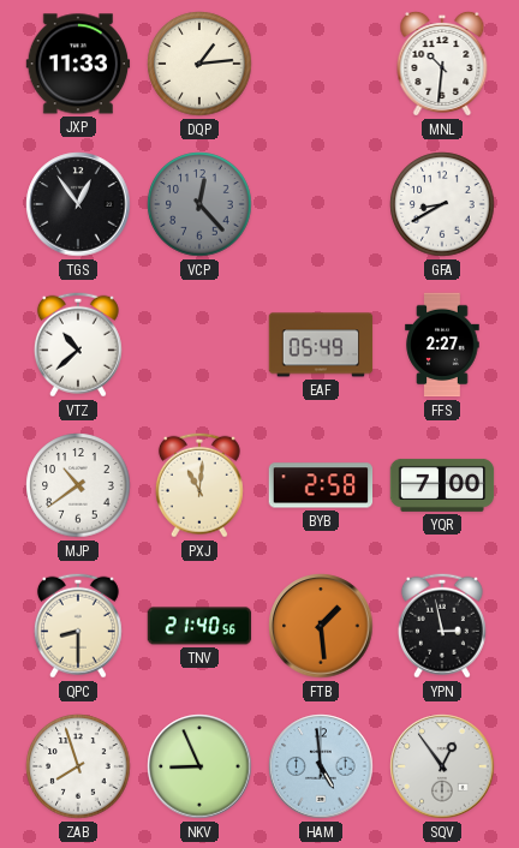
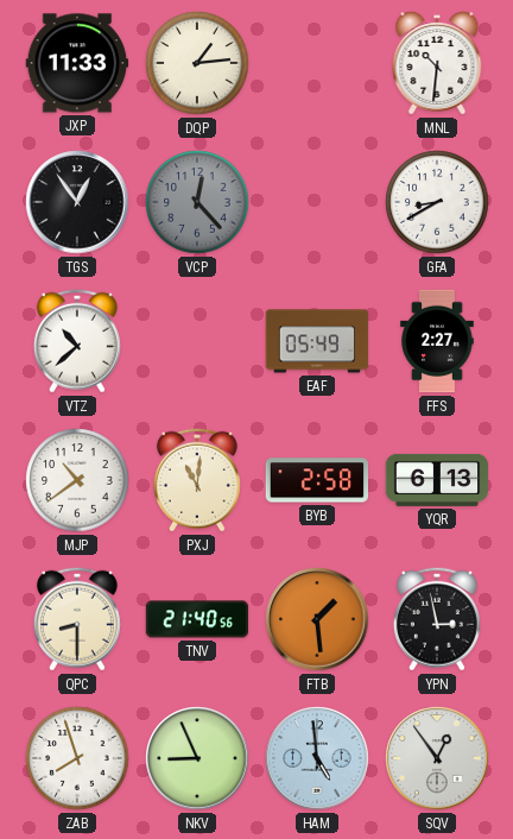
YQR: 7:00 -> 6:13
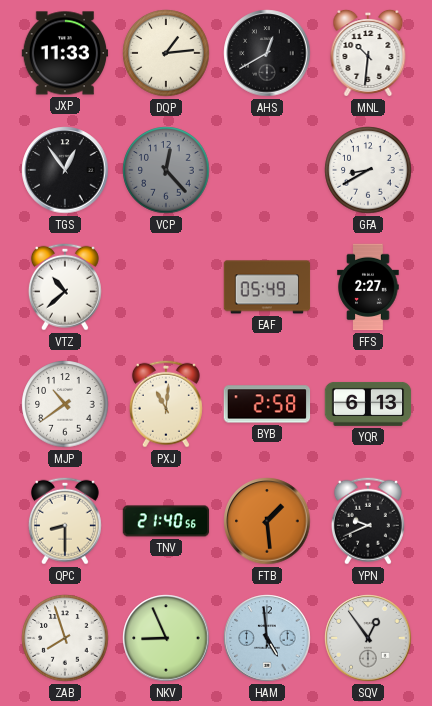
AHS: none -> 12:40
YPN: 2:58 -> 9:41
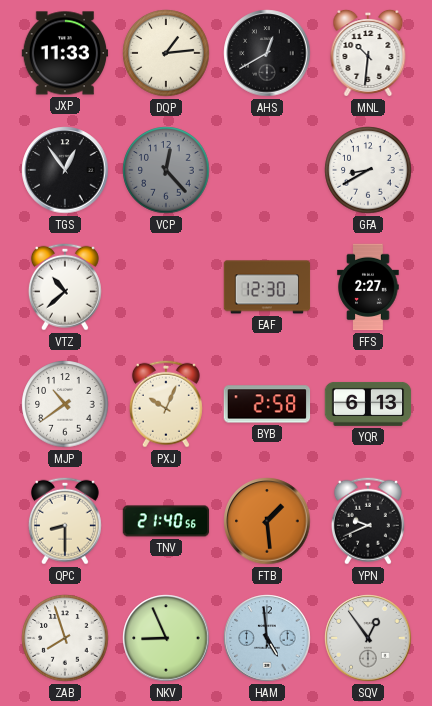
EAF: 05:49 -> 12:30
PXJ: 11:01 -> 10:04
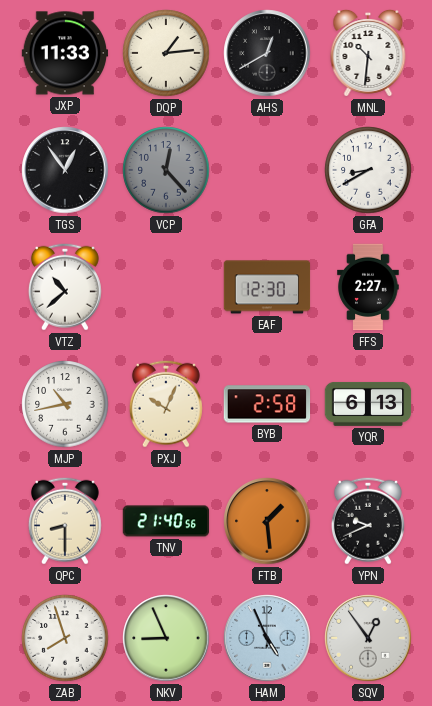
MJP: 10:39 -> 10:43
HAM: 4:59 -> 4:56
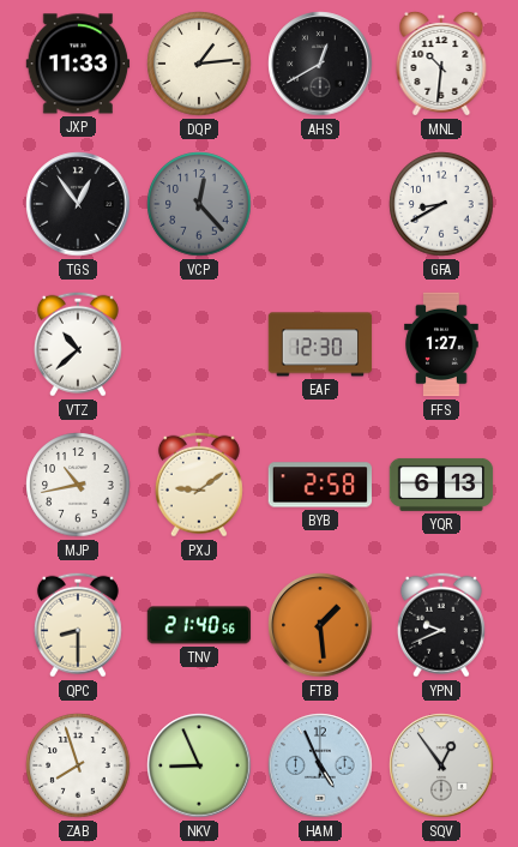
FFS: 2:27 -> 1:27
PXJ: 10:04 -> 9:09
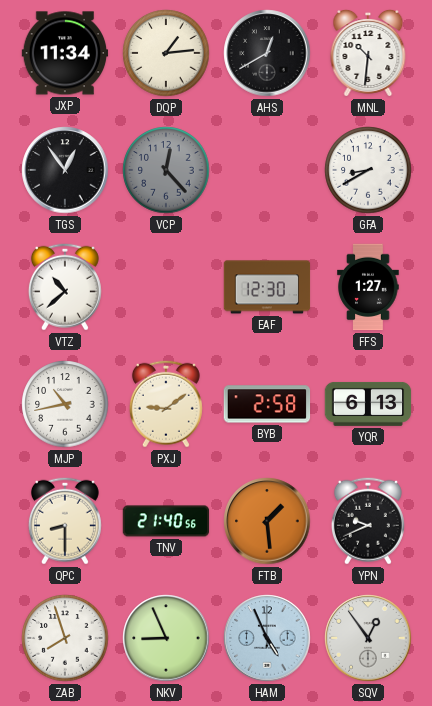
JXP: 11:33 -> 11:34
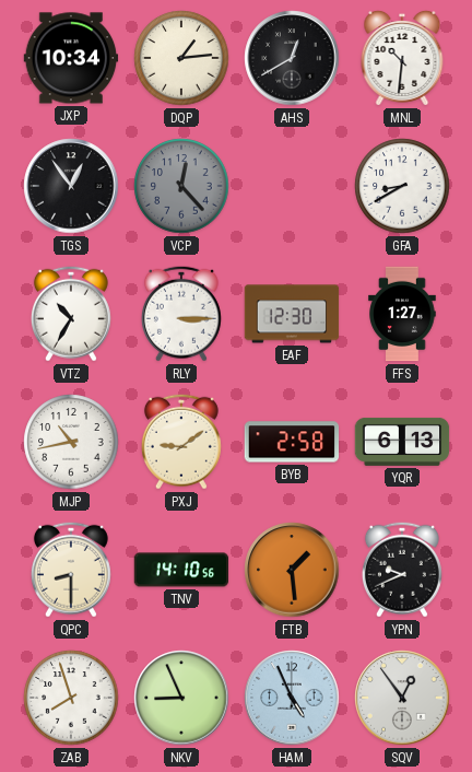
JXP: 11:34 -> 10:34
VTZ: 10:38 -> 10:35
RLY: none -> 3:15
TNV: 21:40 -> 14:10
